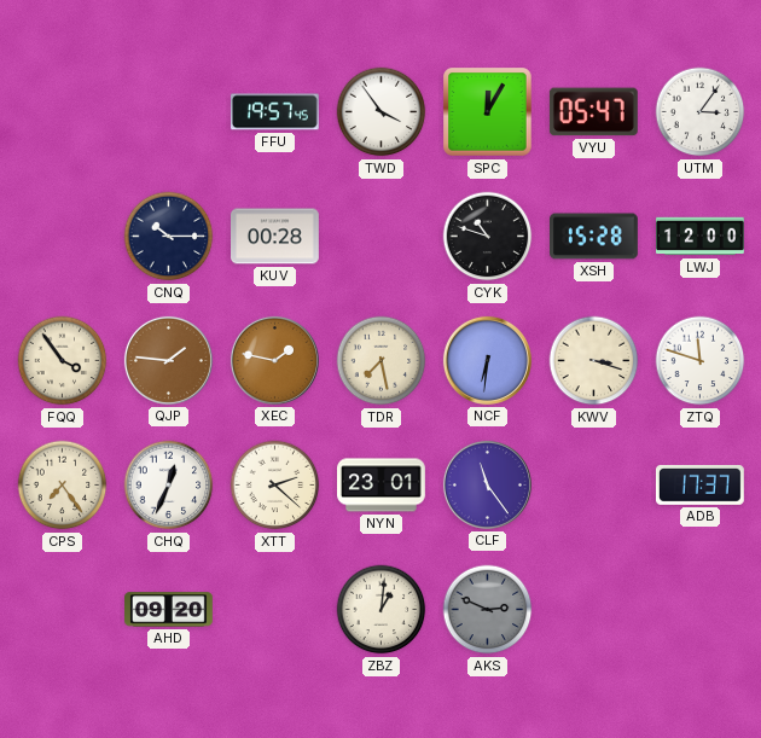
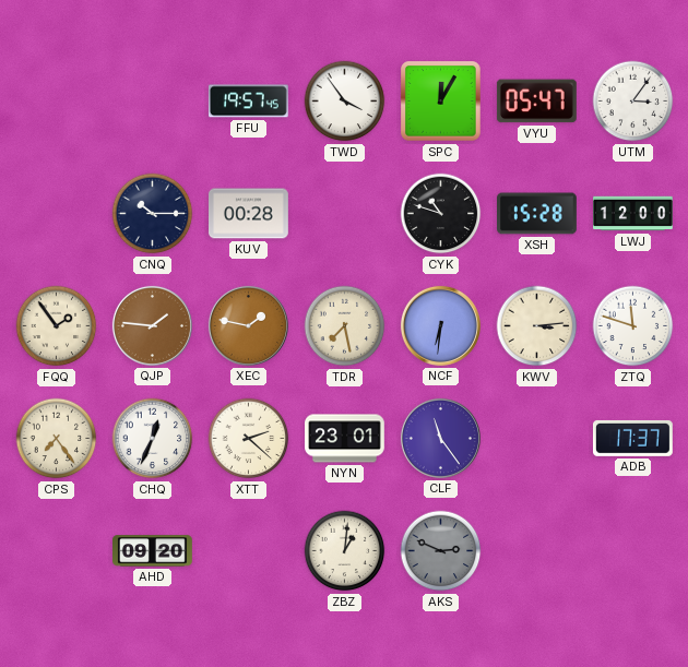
FQQ: 3:54 -> 1:54
KWV: 3:18 -> 3:14
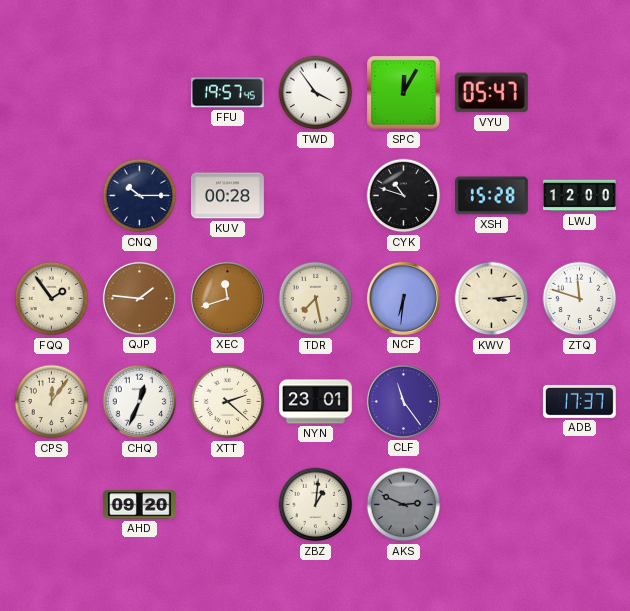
UTM: 3:06 -> none
XEC: 1:47 -> 11:42
CPS: 7:24 -> 12:06
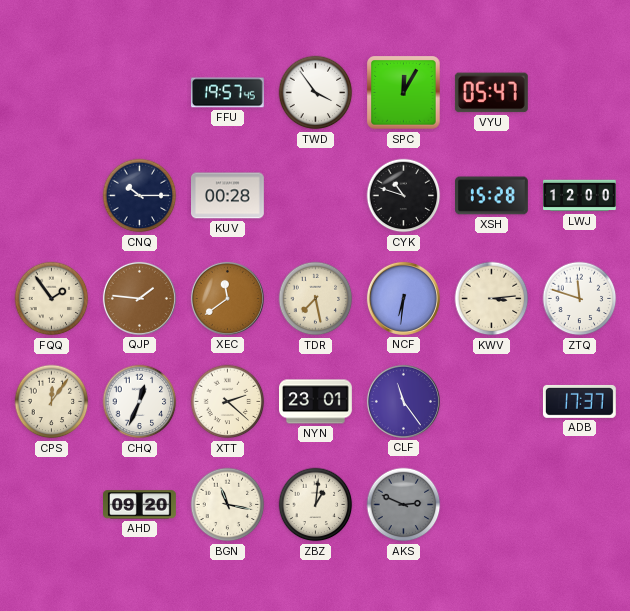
XEC: 11:42 -> 11:39
BGN: none -> 11:17
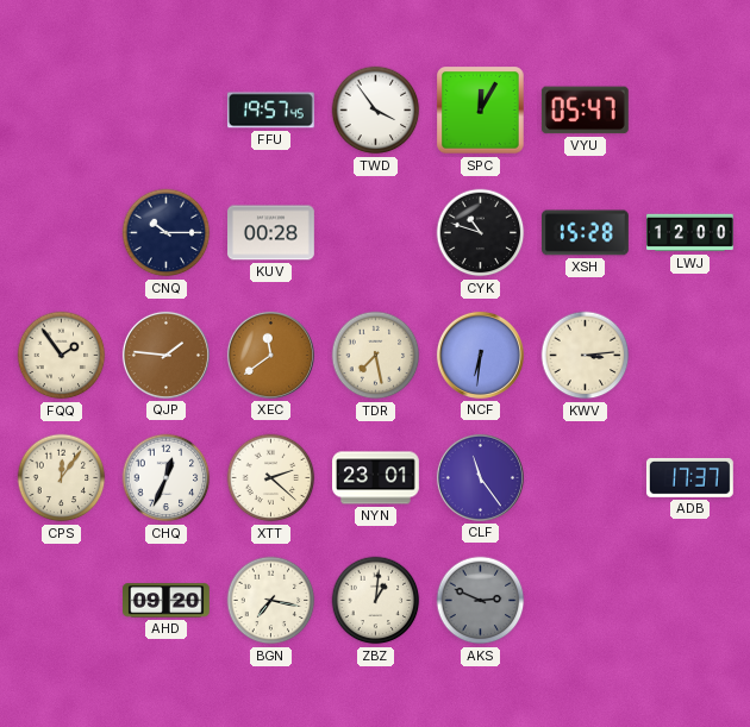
ZTQ: 11:48 -> none
BGN: 11:17 -> 7:17
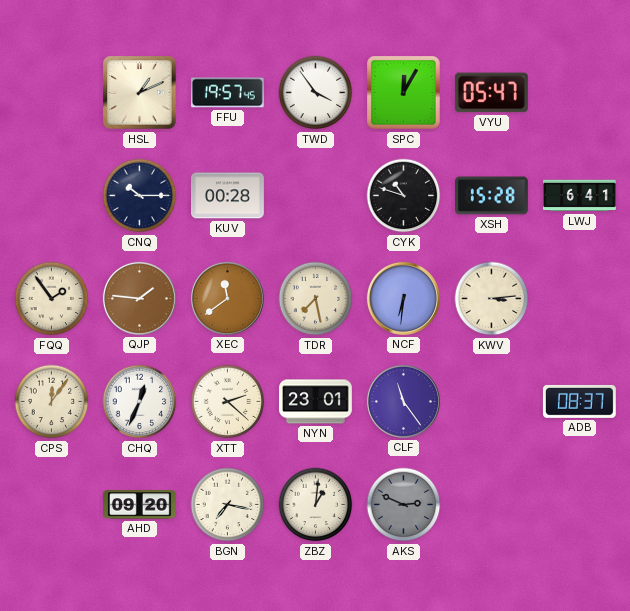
HSL: none -> 1:11
LWJ: 12:00 -> 6:41
ADB: 17:37 -> 08:37
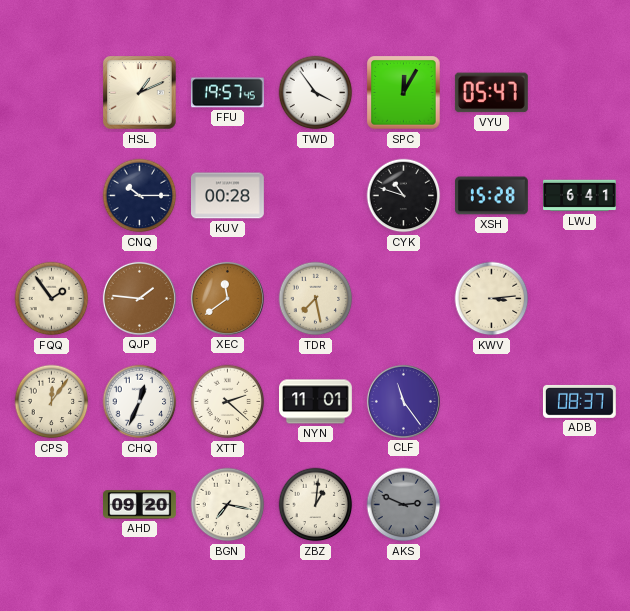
NCF: 6:31 -> none
NYN: 23:01 -> 11:01
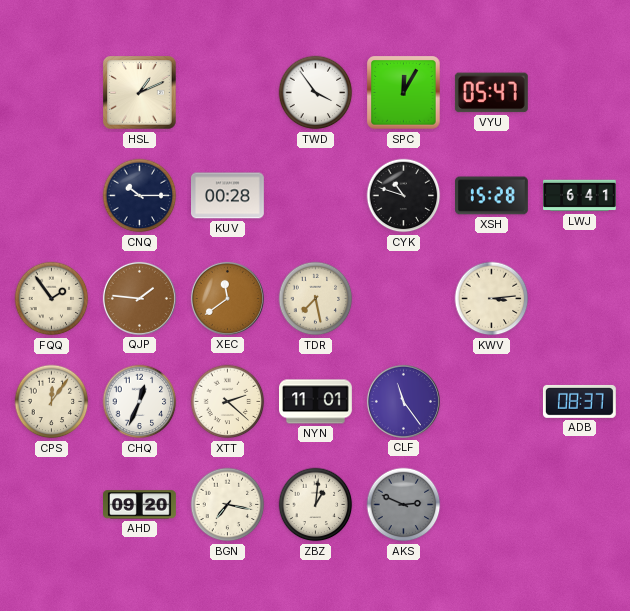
FFU: 19:57 -> none
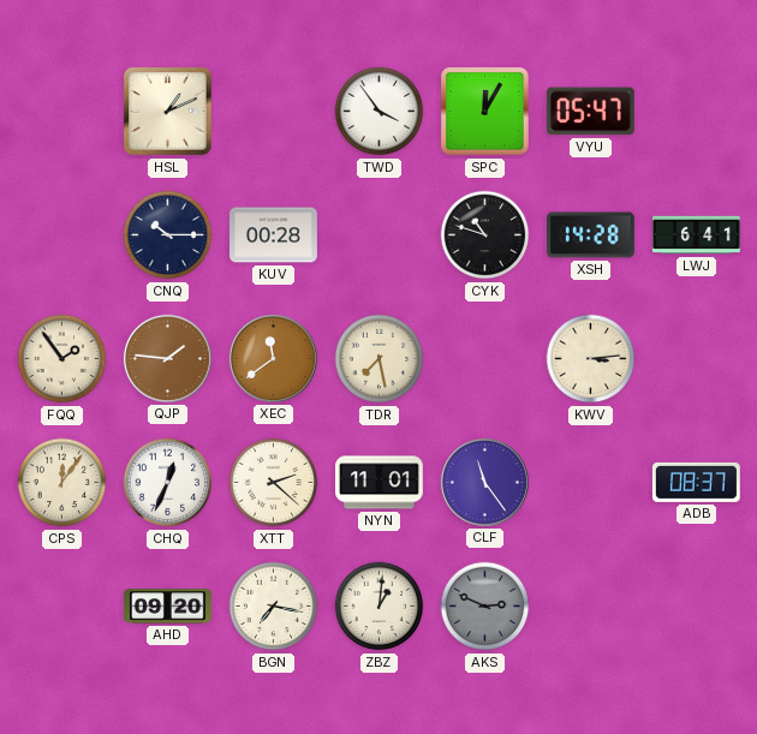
XSH: 15:28 -> 14:28
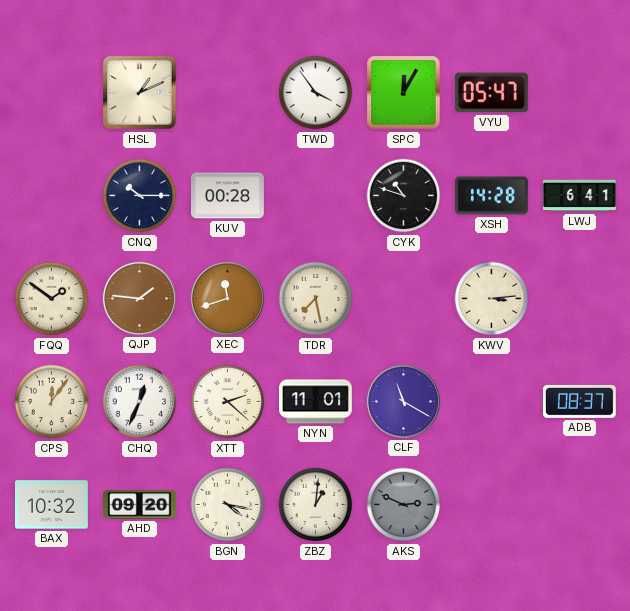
FQQ: 1:54 -> 1:51
XEC: 11:39 -> 11:42
CLF: 11:24 -> 11:20
BAX: none -> 10:32
BGN: 7:17 -> 4:17
